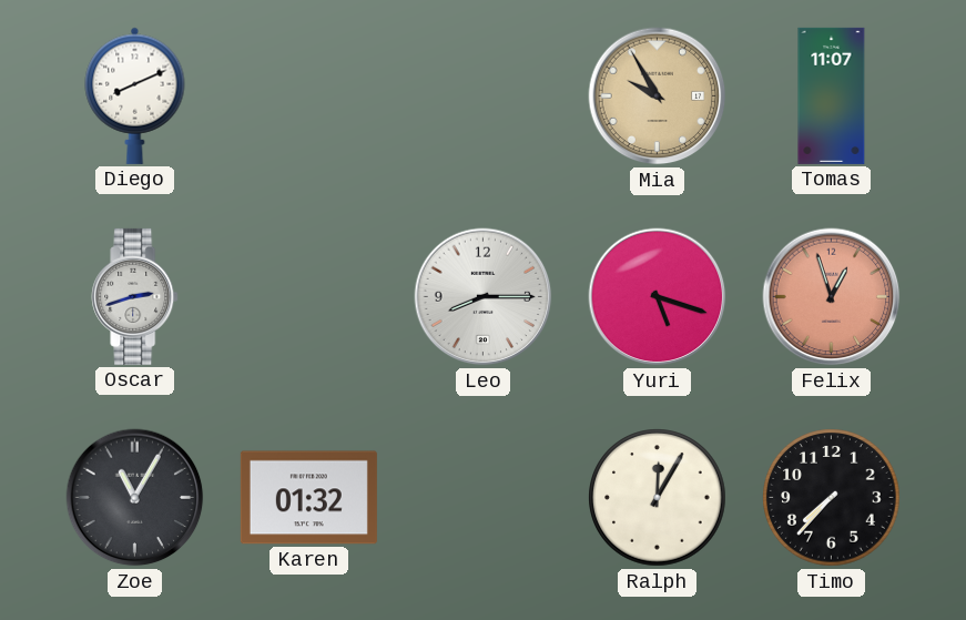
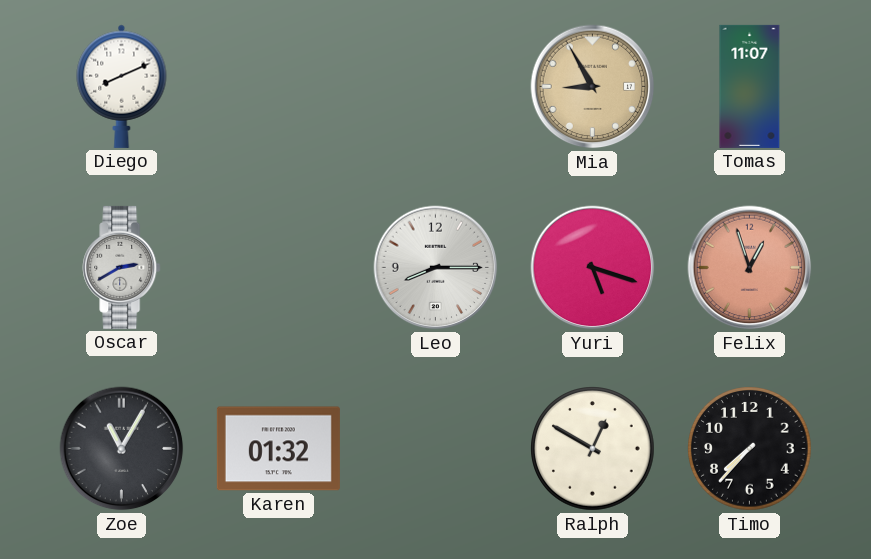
Mia: 9:55 -> 8:55
Oscar: 2:42 -> 2:40
Ralph: 12:05 -> 12:50
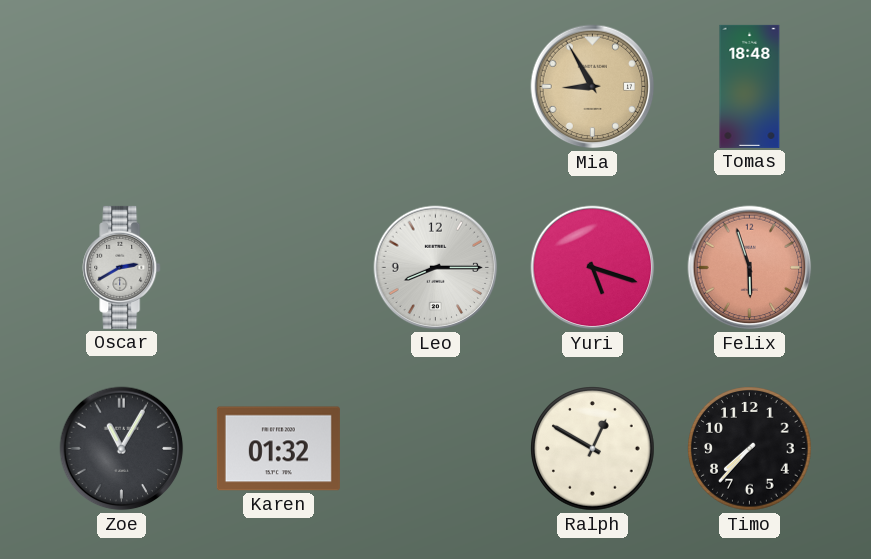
Diego: 8:11 -> none
Tomas: 11:07 -> 18:48
Felix: 12:57 -> 5:57
